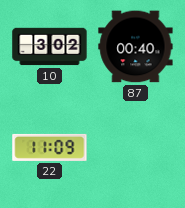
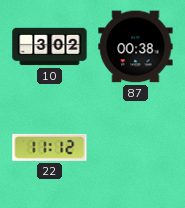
87: 00:40 -> 00:38
22: 11:09 -> 11:12
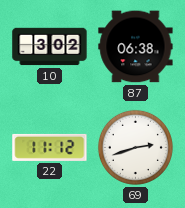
87: 00:38 -> 06:38
69: none -> 2:42
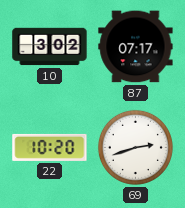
87: 06:38 -> 07:17
22: 11:12 -> 10:20
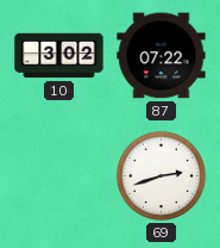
87: 07:17 -> 07:22
22: 10:20 -> none
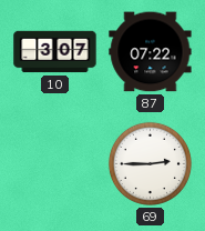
10: 3:02 -> 3:07
69: 2:42 -> 2:45
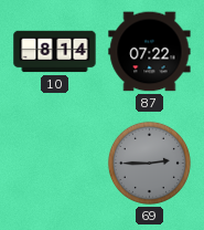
10: 3:07 -> 8:14
69 dial: white -> grey
